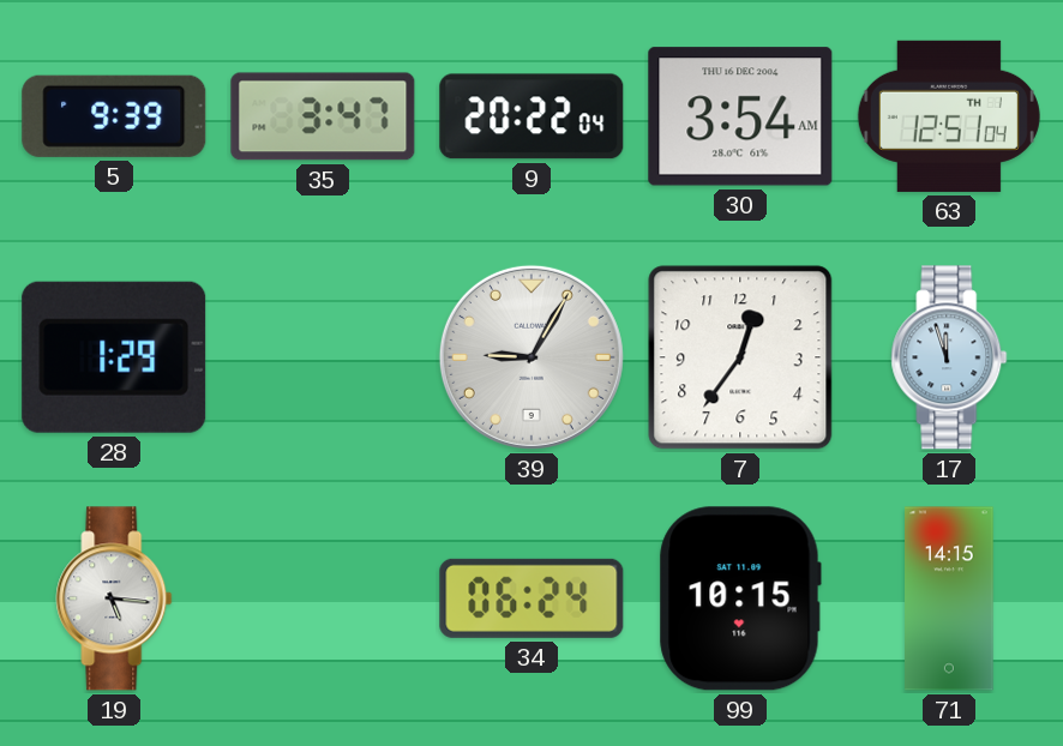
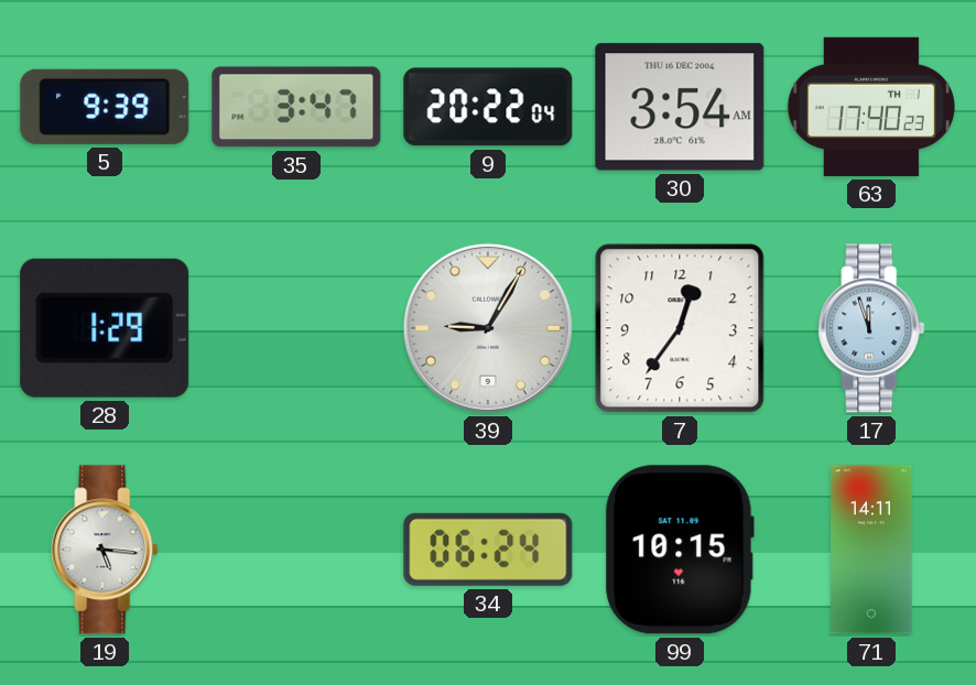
63: 12:51 -> 17:40
71: 14:15 -> 14:11
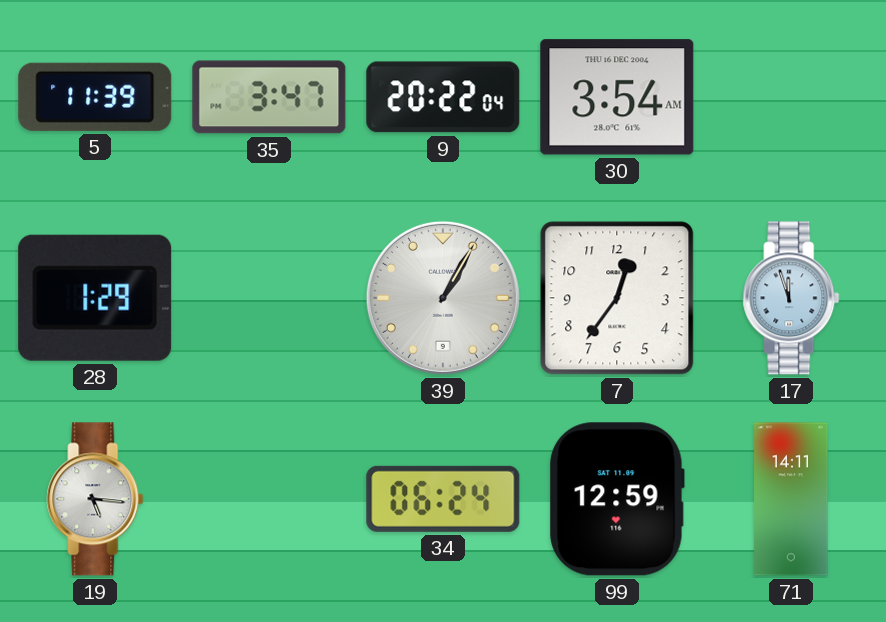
5: 9:39 -> 11:39
63: 17:40 -> none
39: 9:05 -> 1:05
99: 10:15 -> 12:59
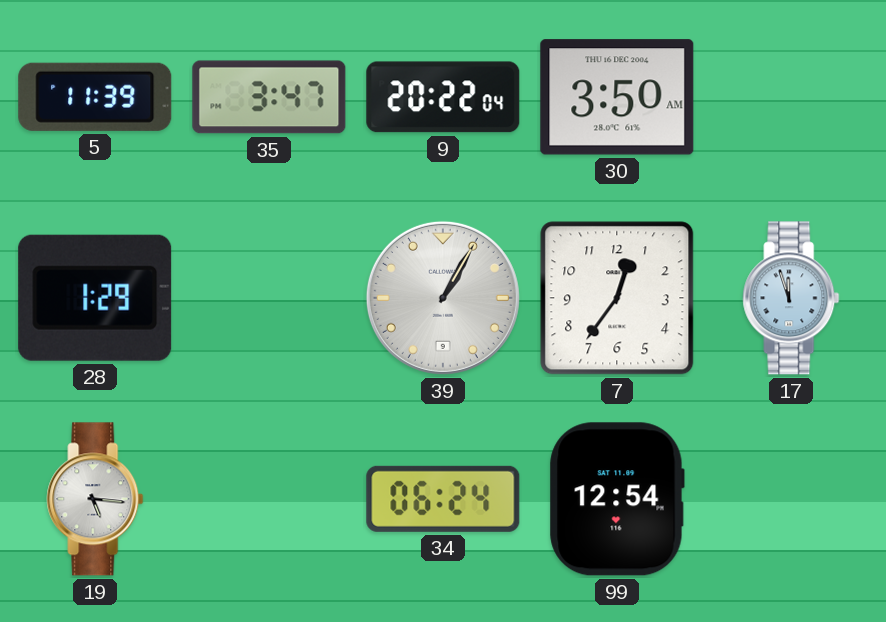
30: 3:54 -> 3:50
99: 12:59 -> 12:54
71: 14:11 -> none
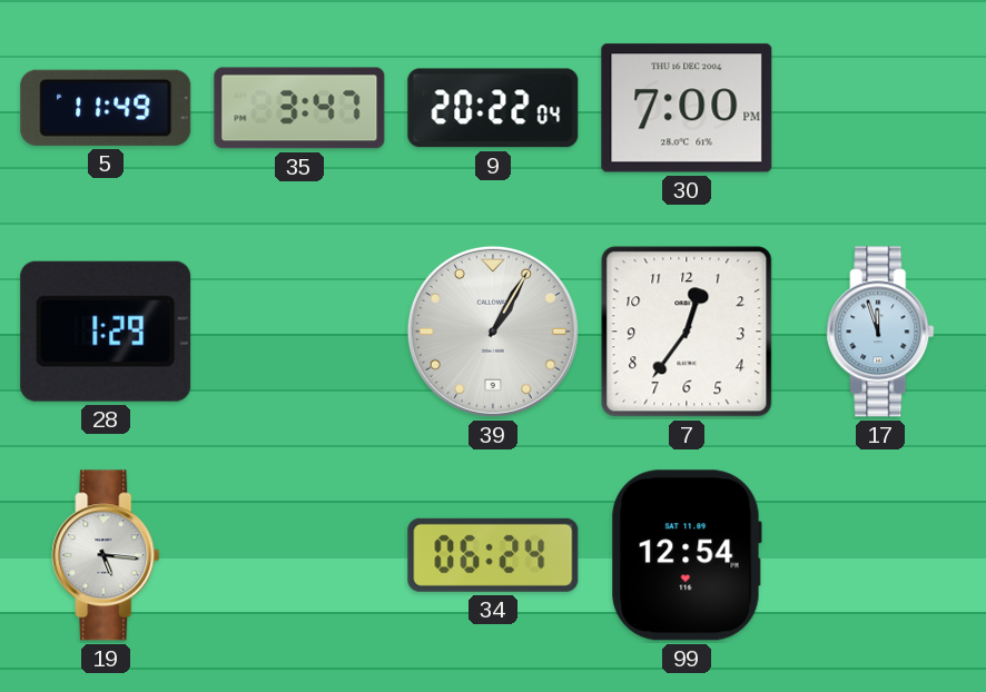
5: 11:39 -> 11:49
30: 3:50 -> 7:00
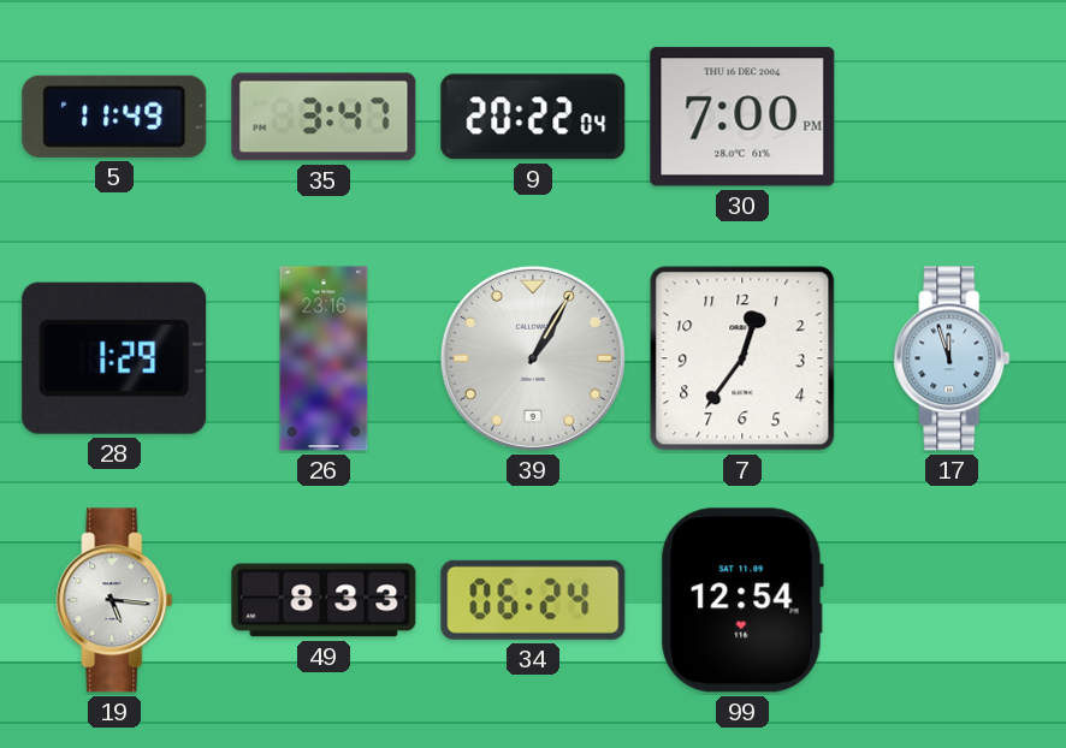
26: none -> 23:16
49: none -> 8:33
